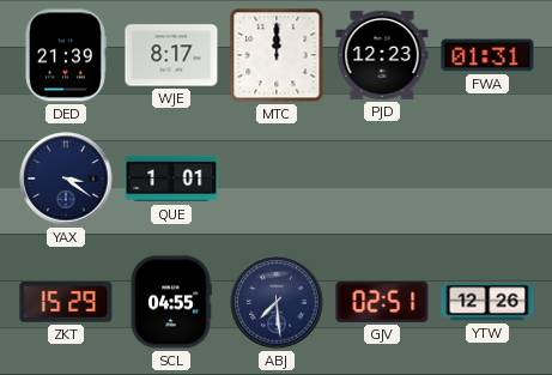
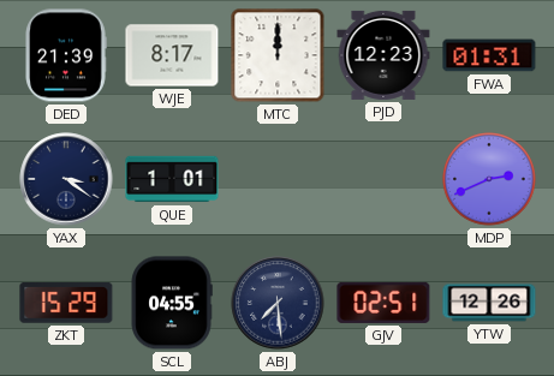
MDP: none -> 2:41
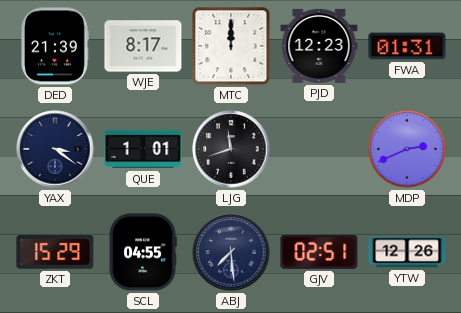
LJG: none -> 11:42
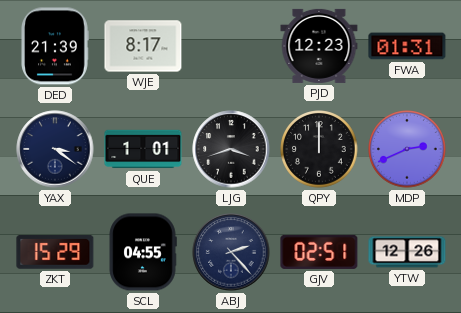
MTC: 12:00 -> none
LJG: 11:42 -> 3:42
QPY: none -> 12:00
ABJ: 7:29 -> 2:23
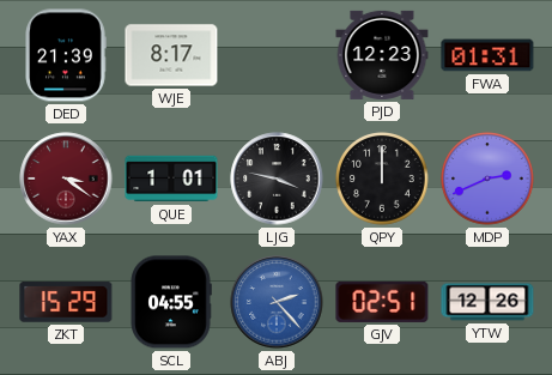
YAX dial: navy -> burgundy
LJG: 3:42 -> 3:47
ABJ dial: navy -> blue
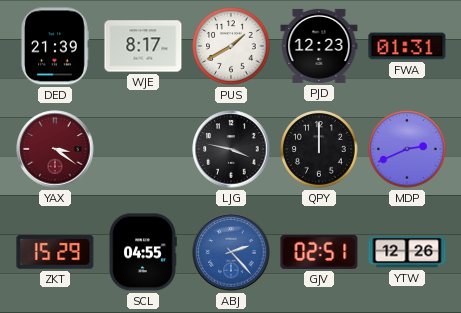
PUS: none -> 1:40
QUE: 1:01 -> none
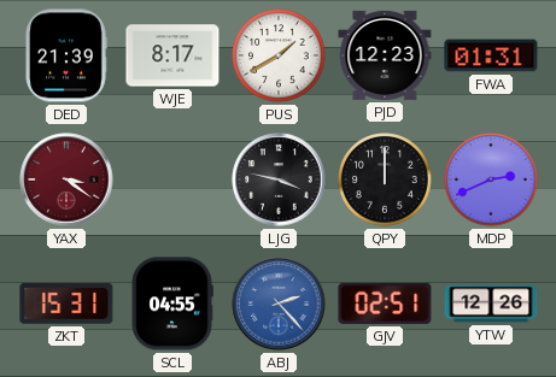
ZKT: 15:29 -> 15:31
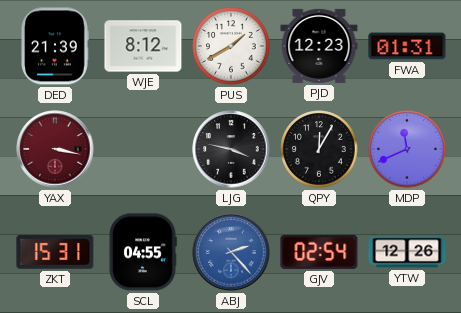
WJE: 8:17 -> 8:12
YAX: 3:21 -> 3:17
QPY: 12:00 -> 12:05
MDP: 2:41 -> 11:41
GJV: 02:51 -> 02:54
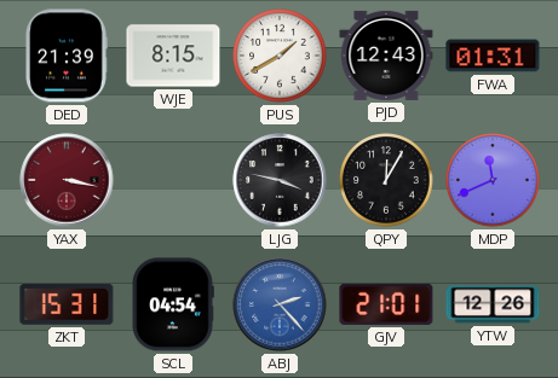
WJE: 8:12 -> 8:15
PJD: 12:23 -> 12:43
SCL: 04:55 -> 04:54
GJV: 02:54 -> 21:01
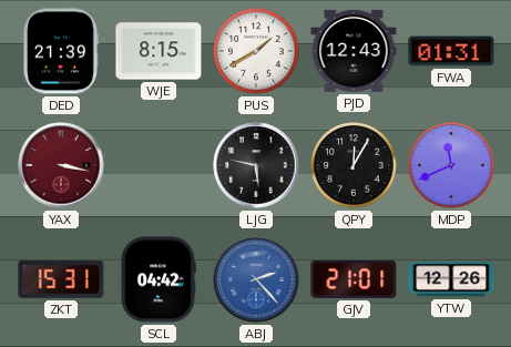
LJG: 3:47 -> 5:47
SCL: 04:54 -> 04:42
